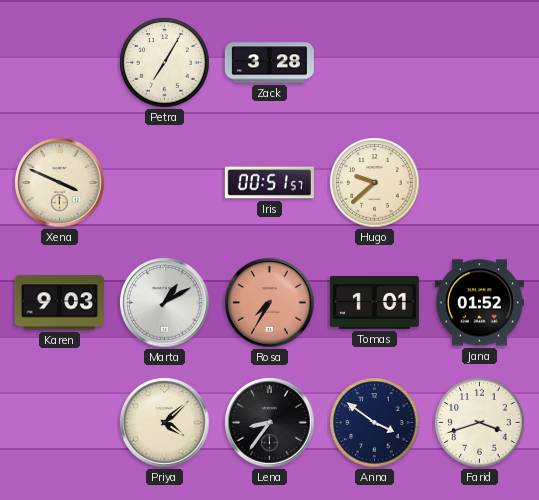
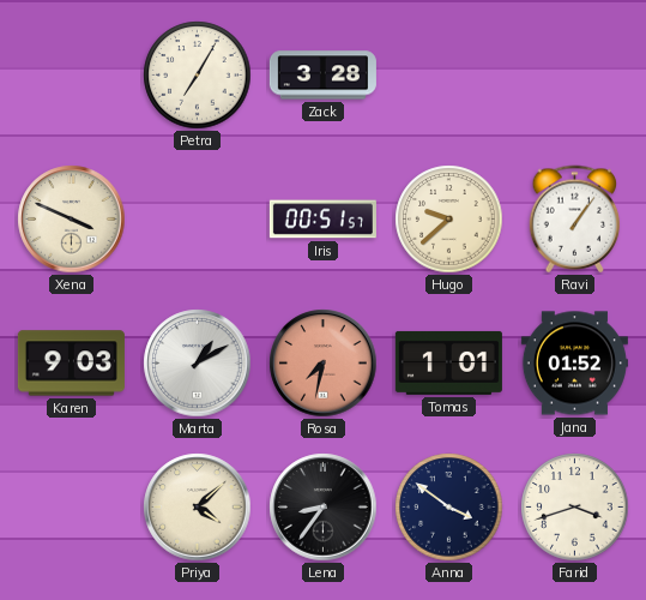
Ravi: none -> 1:06
Rosa: 7:35 -> 7:32
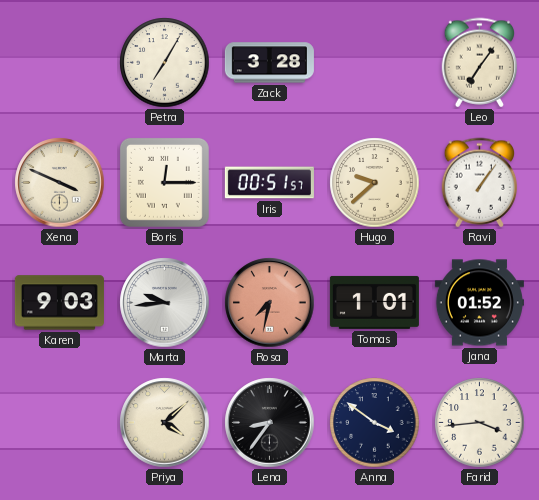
Leo: none -> 7:06
Boris: none -> 12:15
Marta: 1:10 -> 9:44
Farid: 3:42 -> 3:44
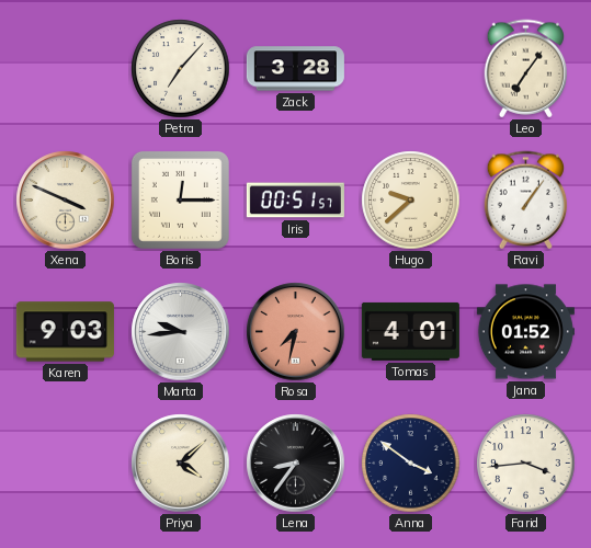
Petra: 7:05 -> 7:07
Tomas: 1:01 -> 4:01
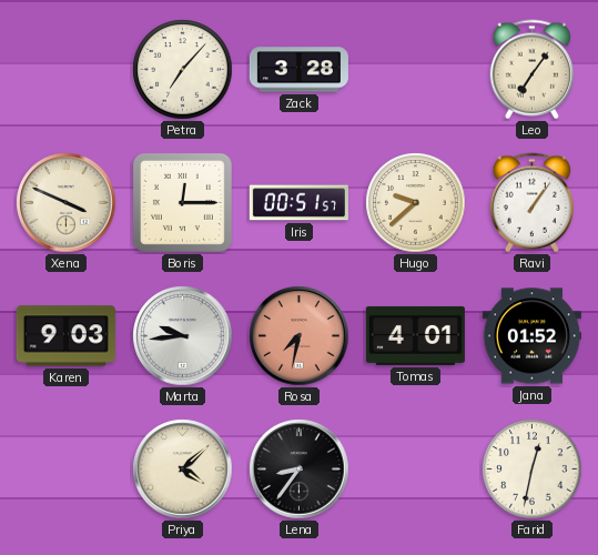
Anna: 3:51 -> none
Farid: 3:44 -> 12:32
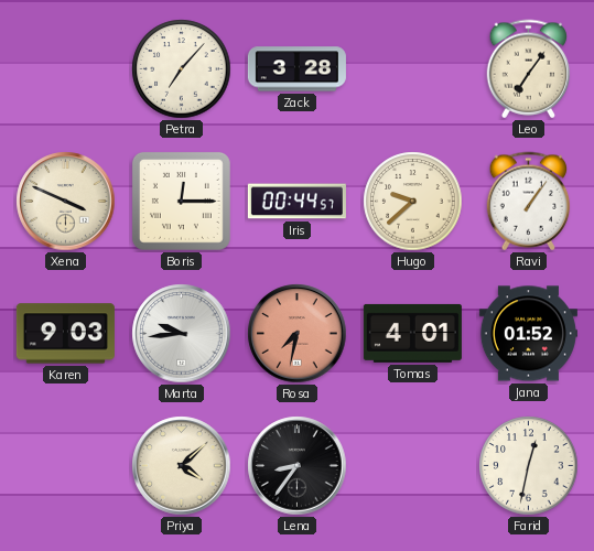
Iris: 00:51 -> 00:44
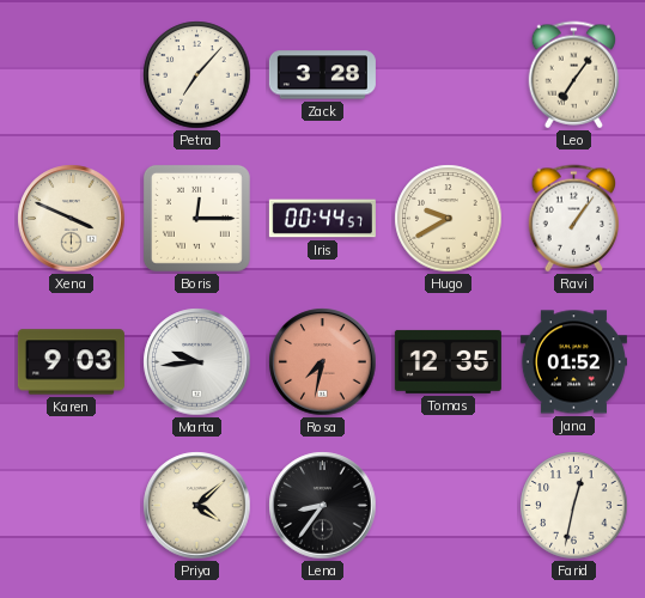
Hugo: 9:38 -> 9:40
Tomas: 4:01 -> 12:35
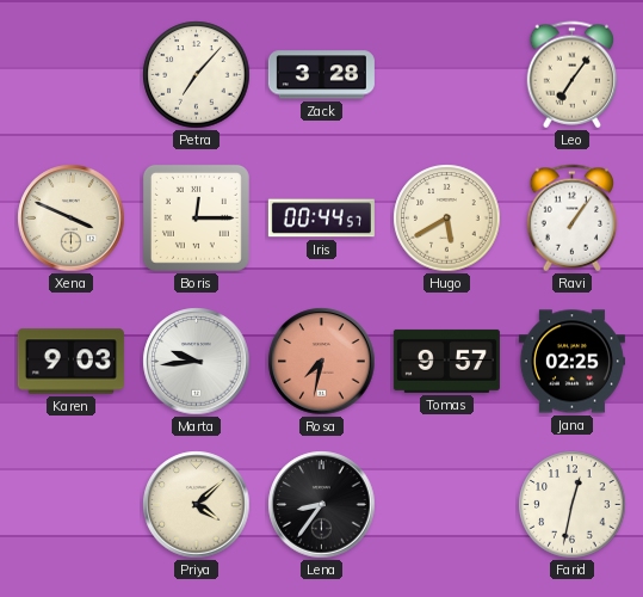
Hugo: 9:40 -> 5:40
Tomas: 12:35 -> 9:57
Jana: 01:52 -> 02:25
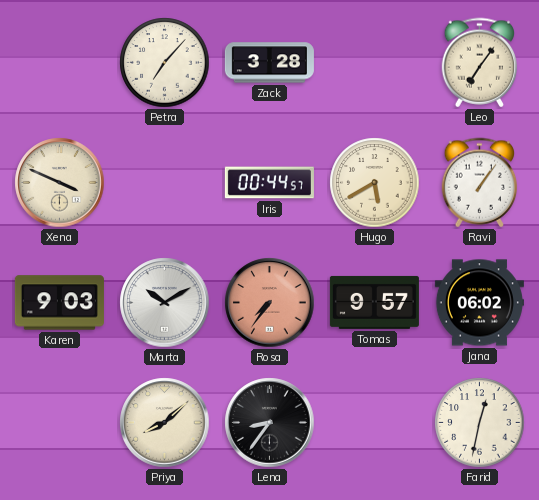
Boris: 12:15 -> none
Marta: 9:44 -> 10:10
Rosa: 7:32 -> 7:36
Jana: 02:25 -> 06:02
Priya: 4:08 -> 8:08
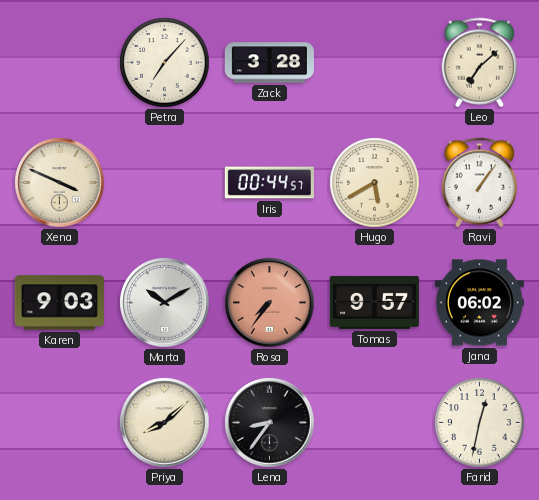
Leo: 7:06 -> 7:08
